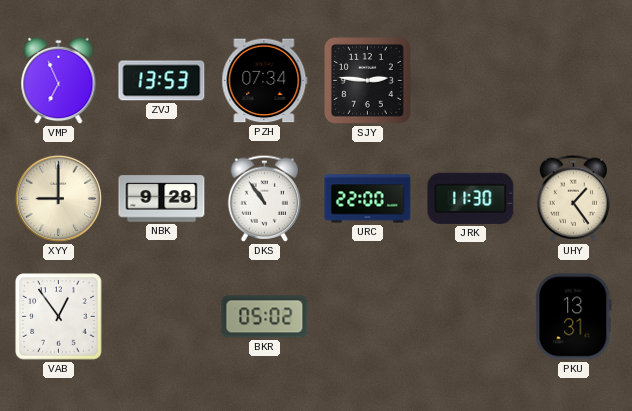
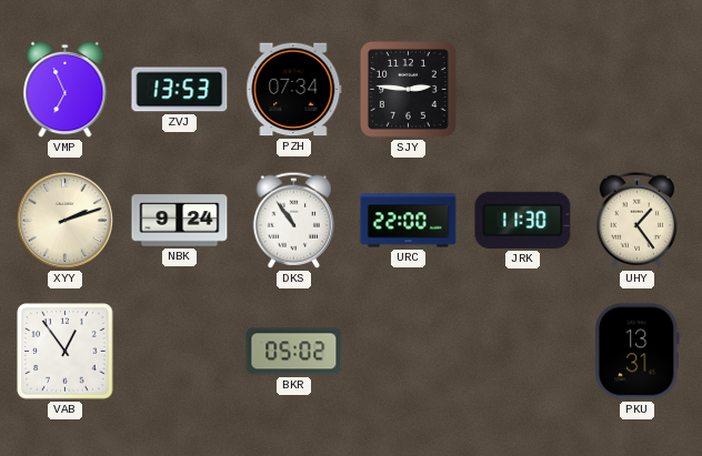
XYY: 9:00 -> 2:12
NBK: 9:28 -> 9:24
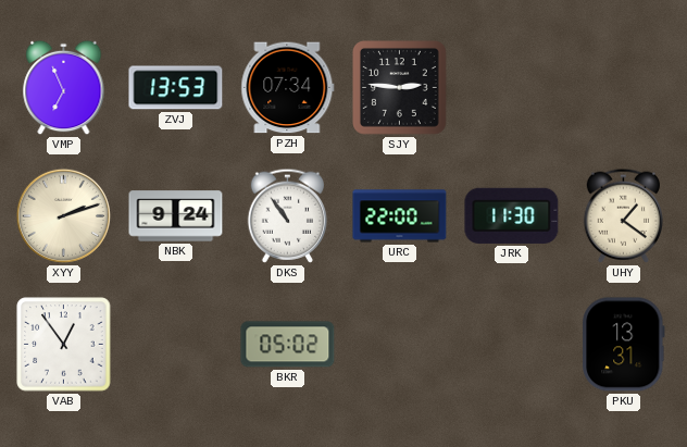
UHY: 1:24 -> 1:21
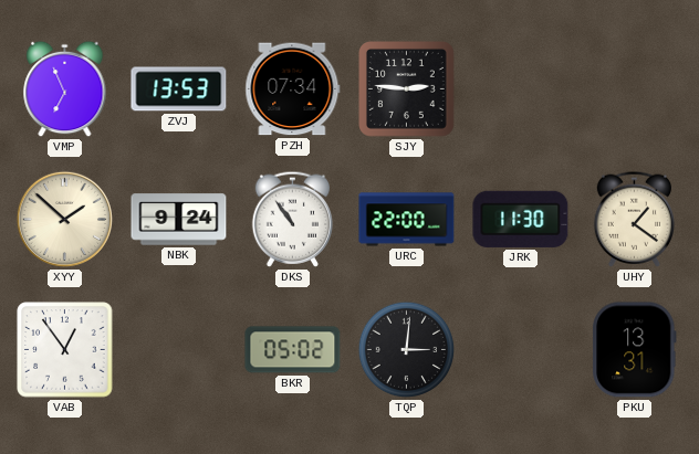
XYY: 2:12 -> 1:52
TQP: none -> 3:01
